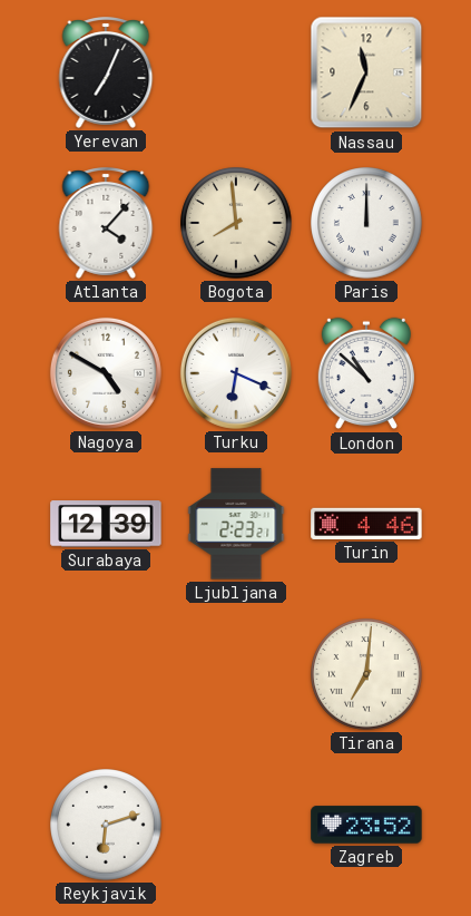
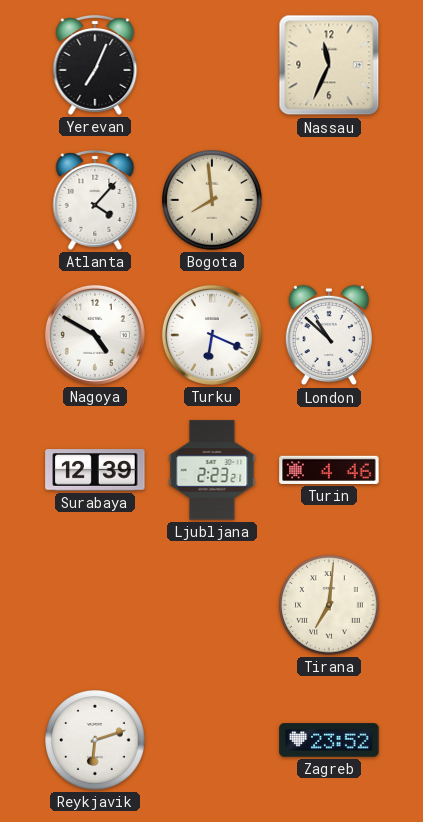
Paris: 12:00 -> none
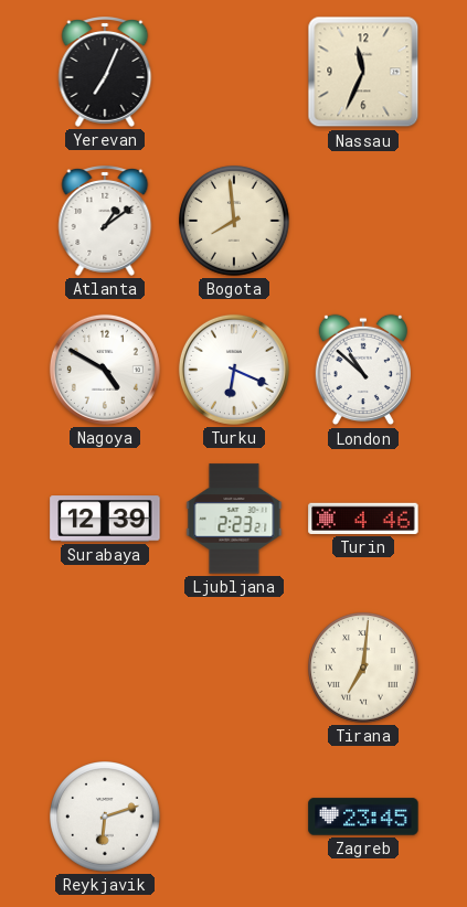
Atlanta: 4:07 -> 1:09
Zagreb: 23:52 -> 23:45
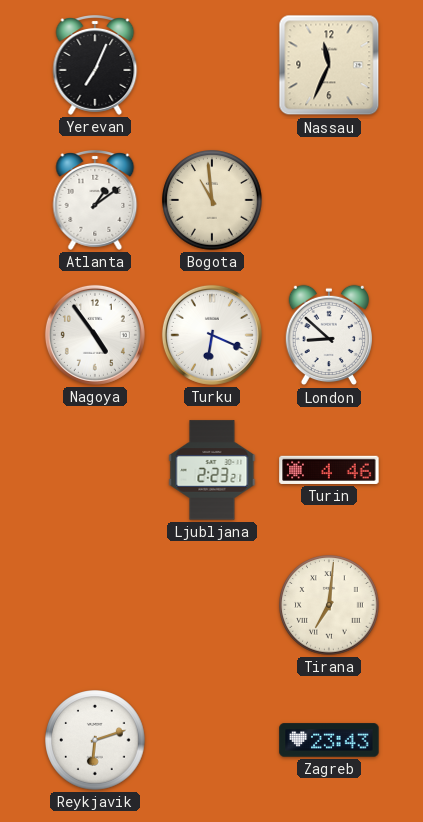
Bogota: 7:59 -> 10:59
Nagoya: 4:50 -> 4:54
London: 10:52 -> 8:52
Surabaya: 12:39 -> none
Zagreb: 23:45 -> 23:43
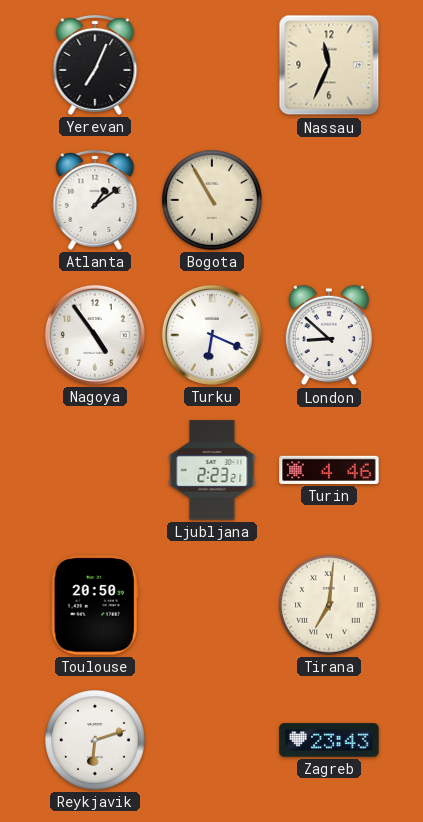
Bogota: 10:59 -> 10:55
Toulouse: none -> 20:50
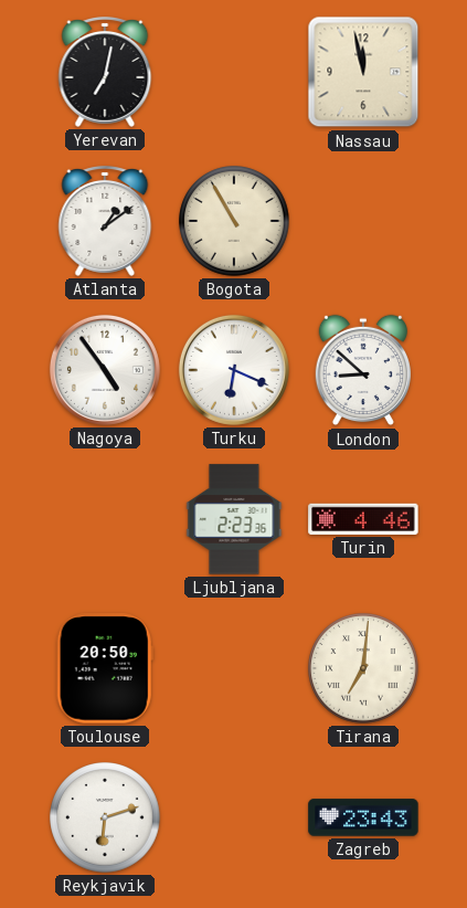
Yerevan: 7:04 -> 7:02
Nassau: 11:34 -> 11:58
Ljubljana: 2:23:21 -> 2:23:36
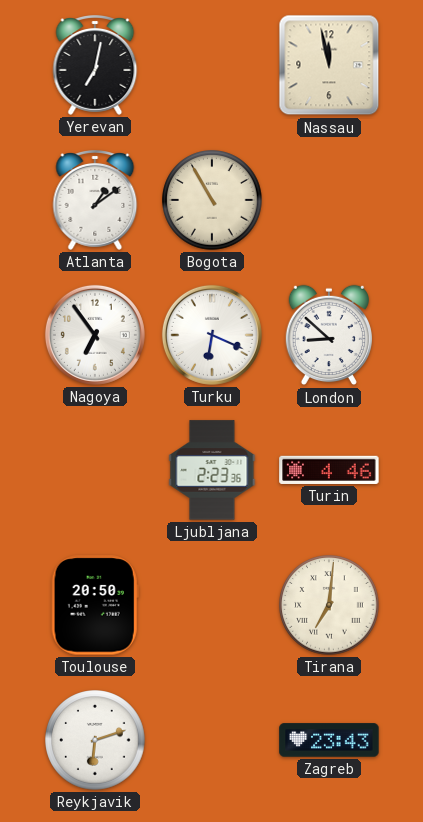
Nagoya: 4:54 -> 6:54
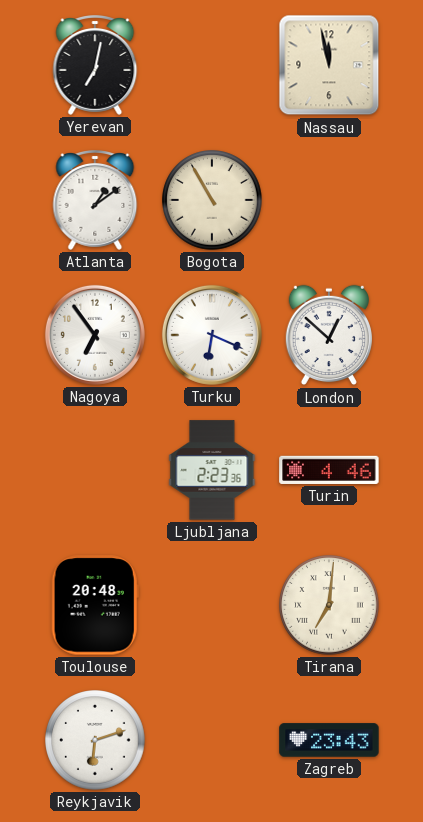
London: 8:52 -> 12:52
Toulouse: 20:50 -> 20:48
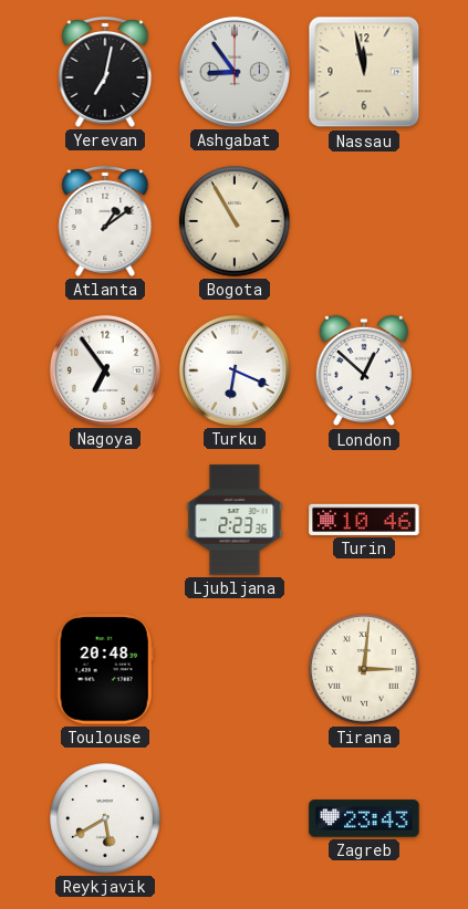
Ashgabat: none -> 8:54
Turin: 4:46 -> 10:46
Tirana: 7:01 -> 3:01
Reykjavik: 6:12 -> 5:40
